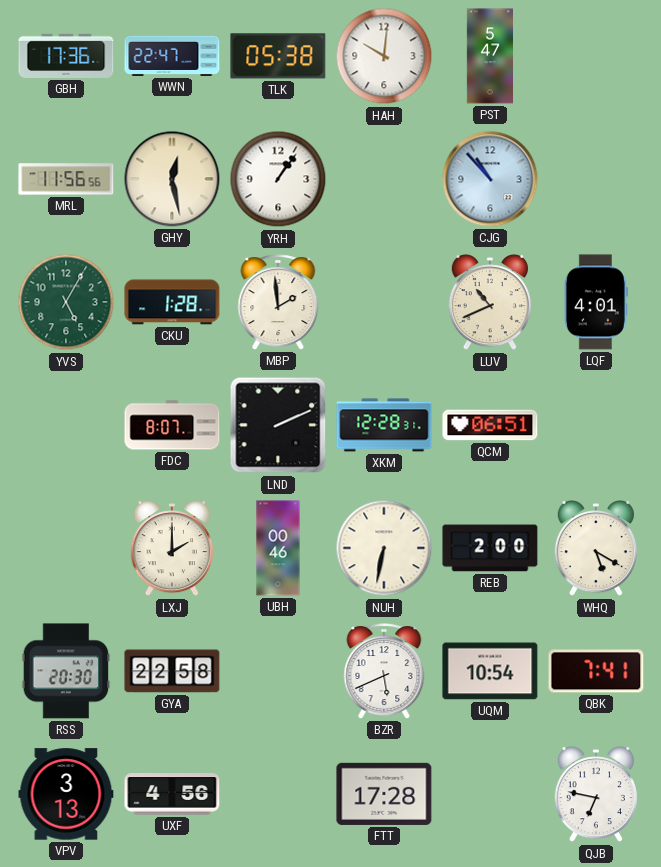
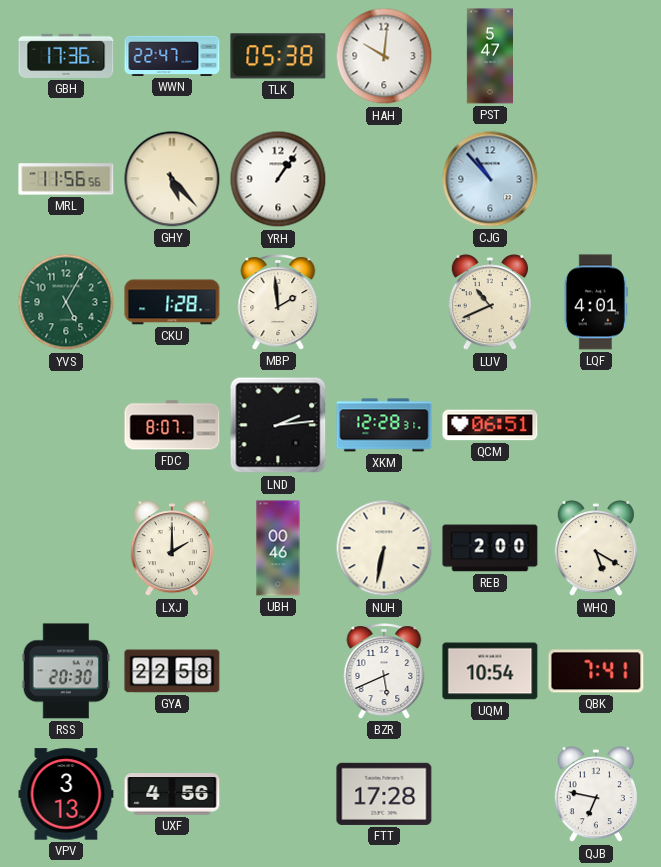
GHY: 12:28 -> 5:23
LND: 2:11 -> 2:14
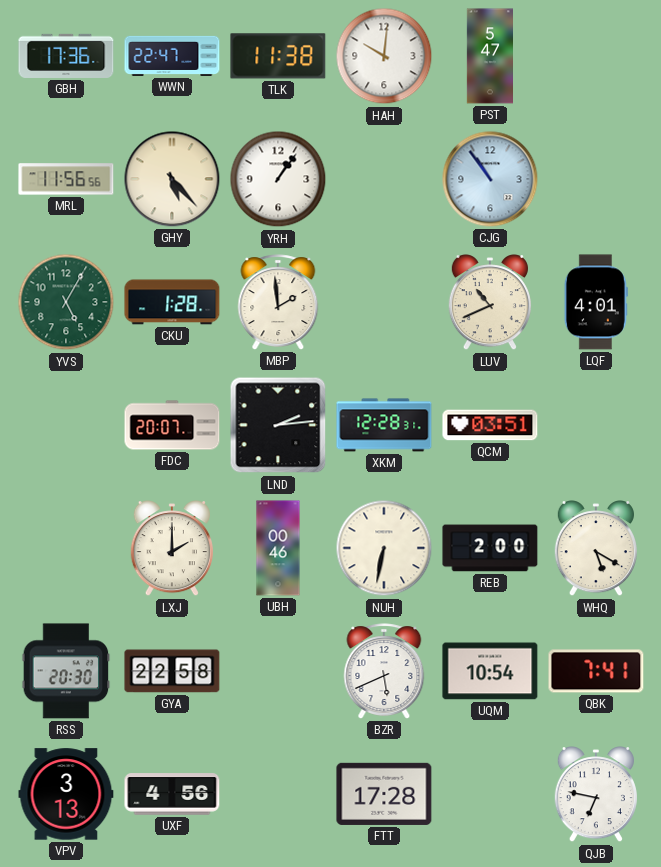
TLK: 05:38 -> 11:38
CJG: 10:53 -> 10:54
FDC: 8:07 -> 20:07
QCM: 06:51 -> 03:51
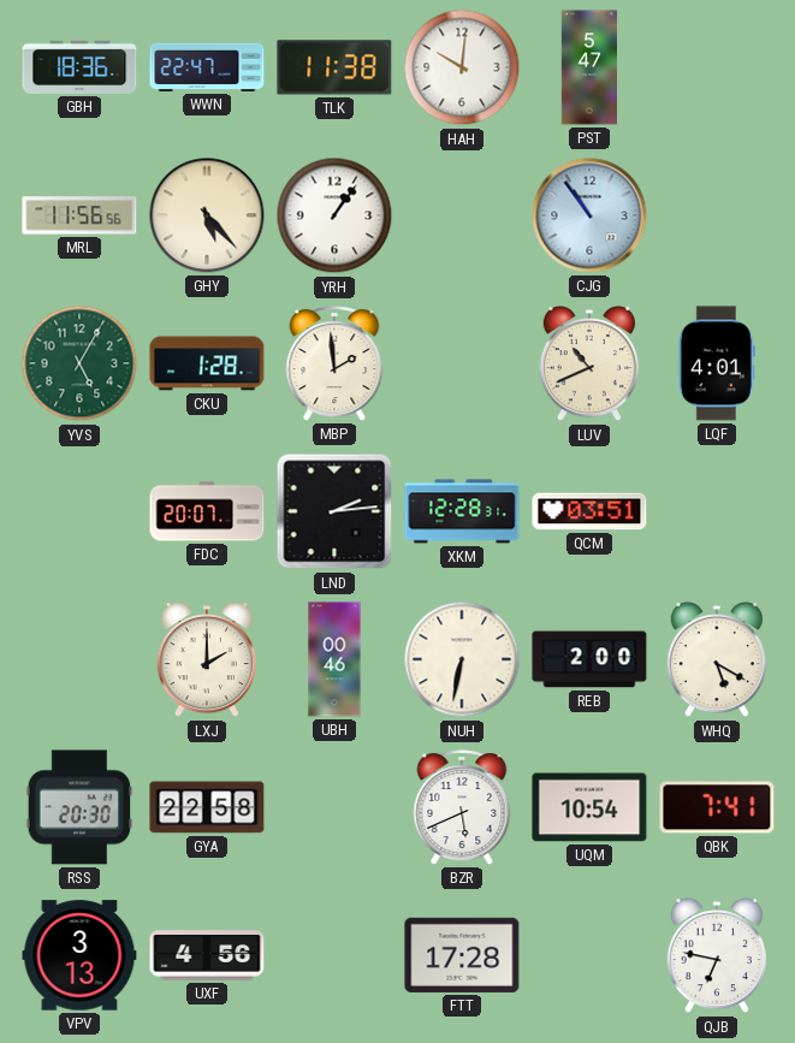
GBH: 17:36 -> 18:36
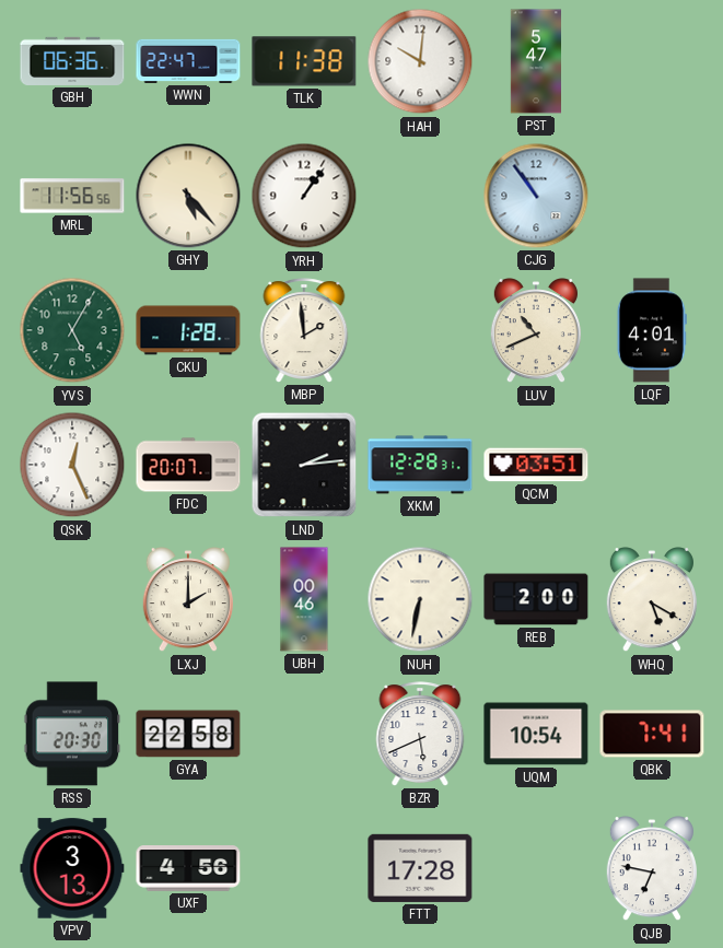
GBH: 18:36 -> 06:36
QSK: none -> 12:26
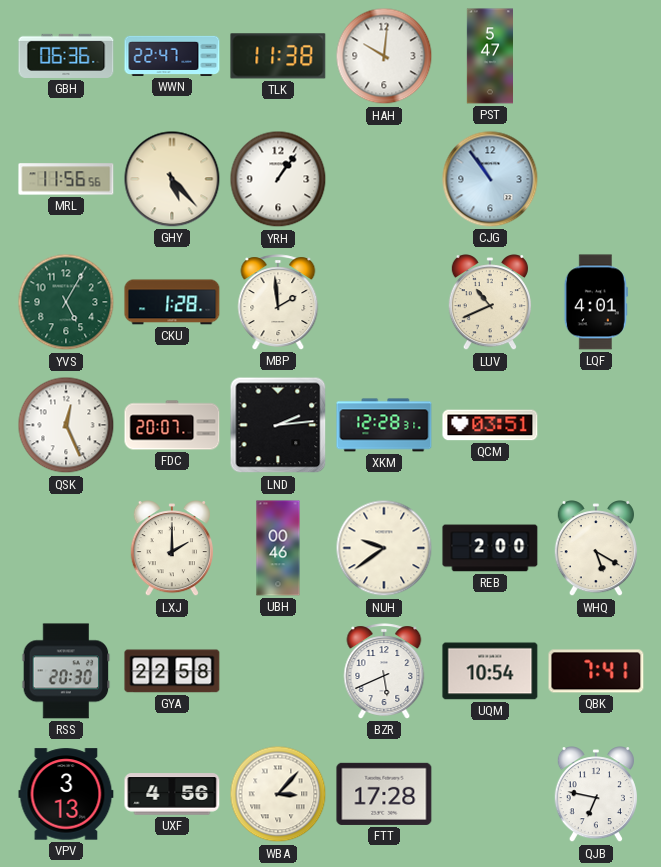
NUH: 6:32 -> 9:39
WBA: none -> 3:07
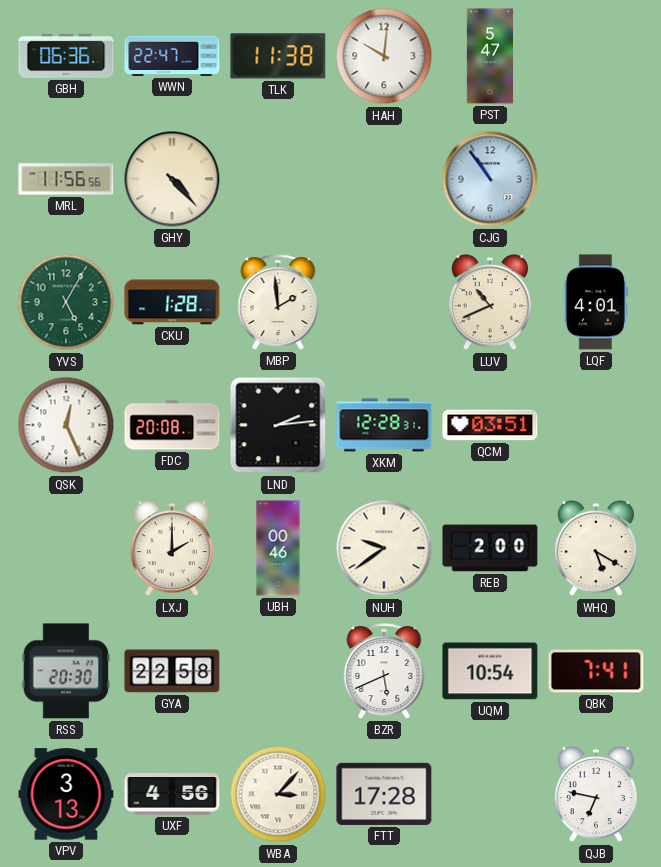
GHY: 5:23 -> 4:23
YRH: 1:06 -> none
FDC: 20:07 -> 20:08
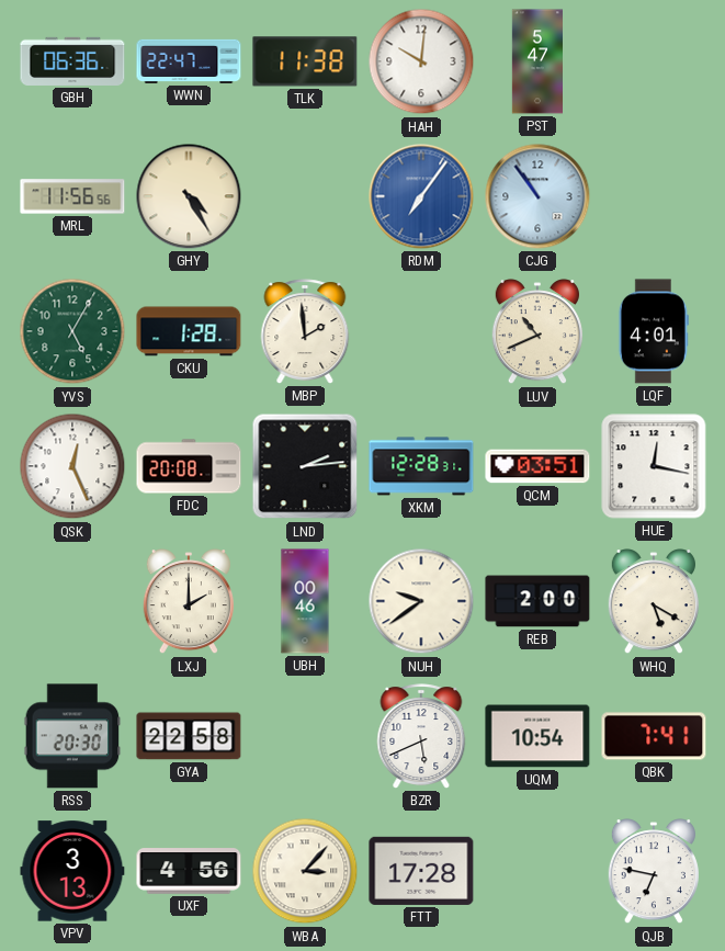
GHY: 4:23 -> 4:25
RDM: none -> 7:06
HUE: none -> 12:17
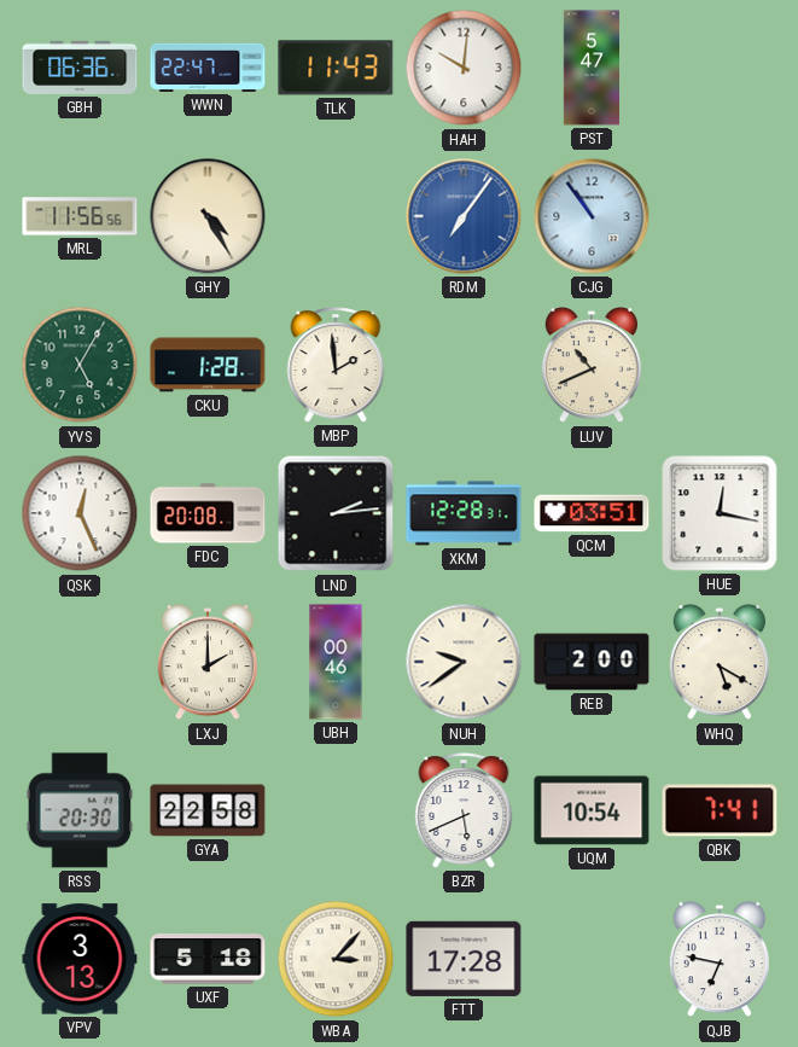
TLK: 11:38 -> 11:43
LQF: 4:01 -> none
UXF: 4:56 -> 5:18
